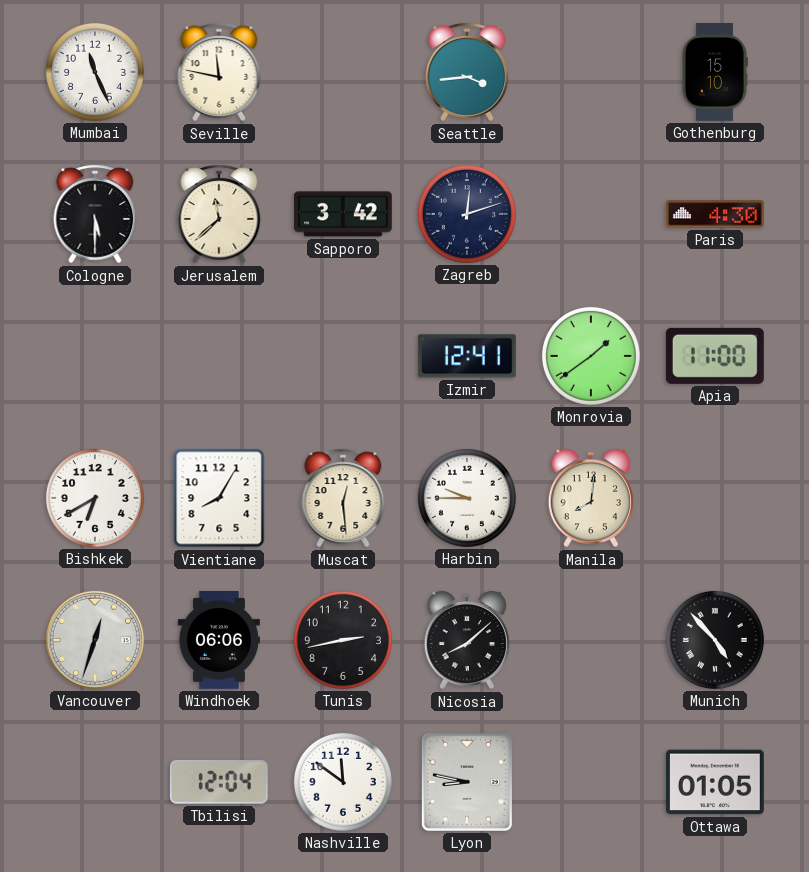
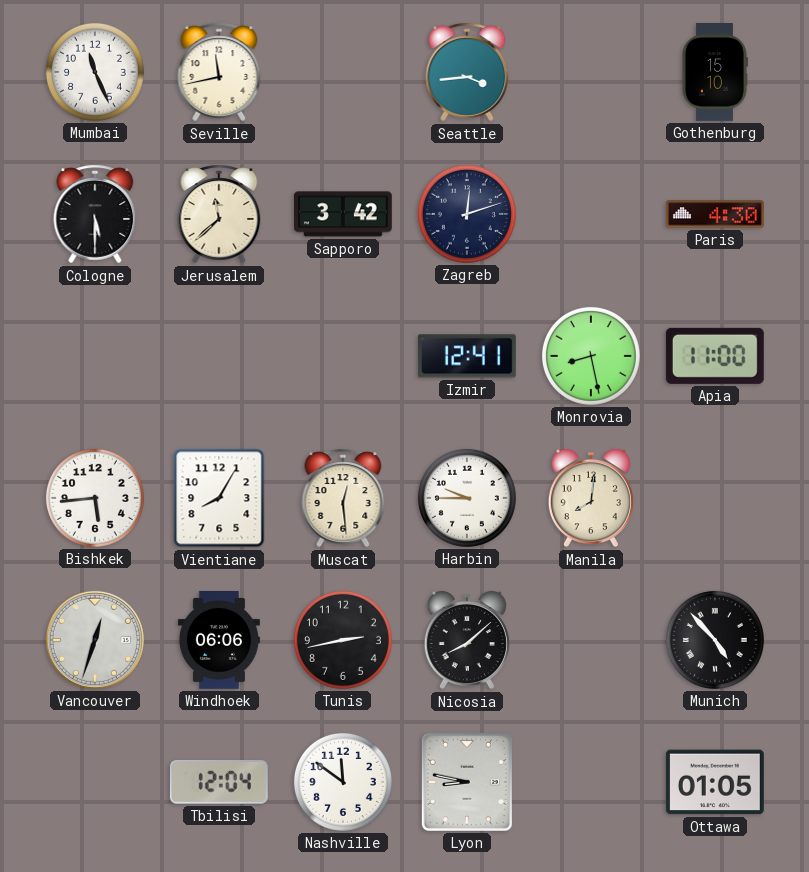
Seville: 11:47 -> 11:43
Monrovia: 1:39 -> 8:28
Bishkek: 6:40 -> 5:44
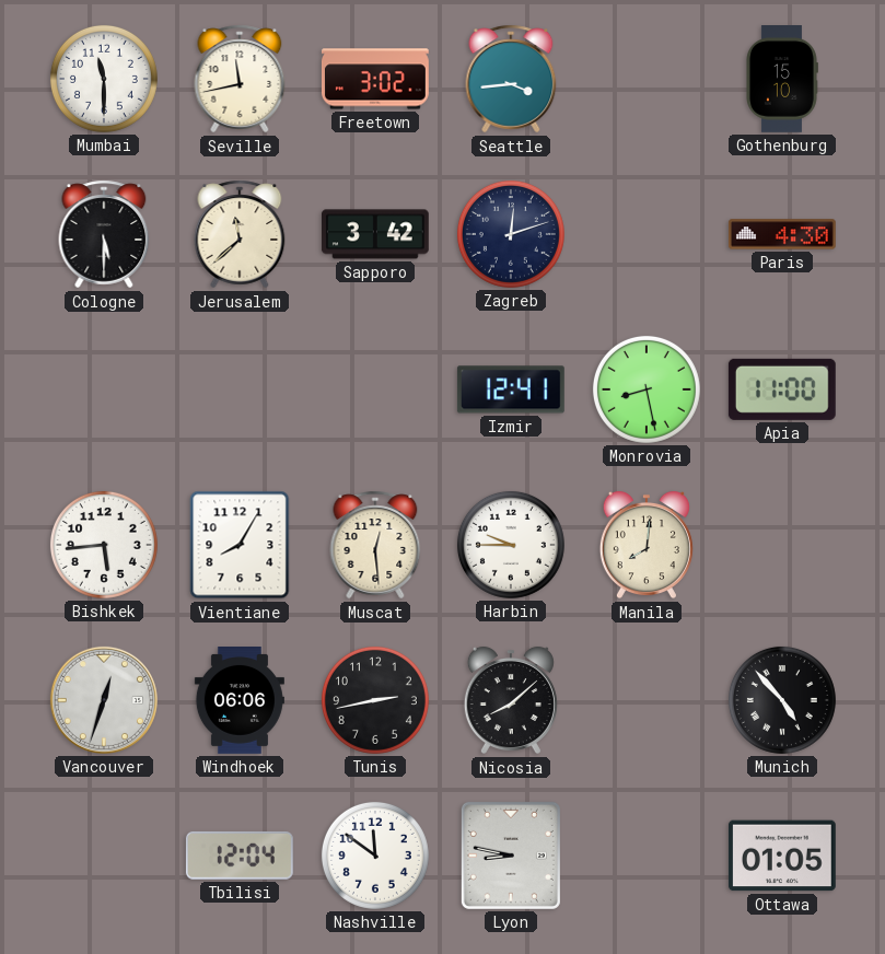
Mumbai: 11:26 -> 11:30
Freetown: none -> 3:02
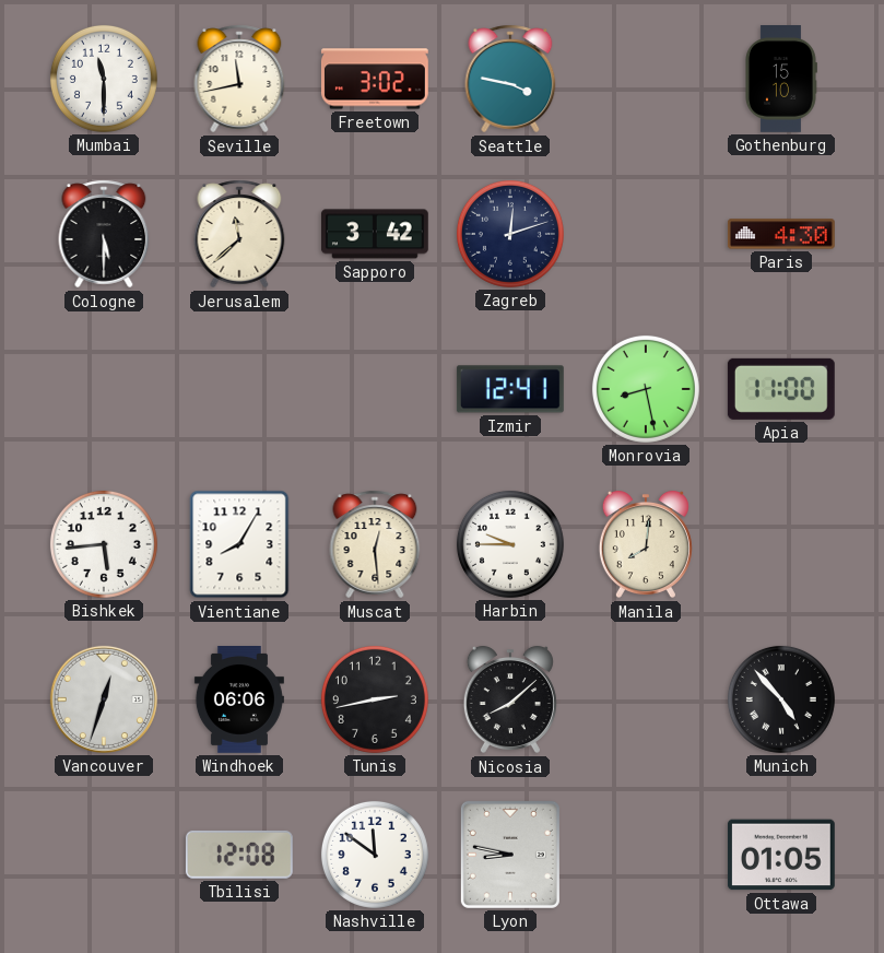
Seattle: 3:44 -> 3:47
Tbilisi: 12:04 -> 12:08
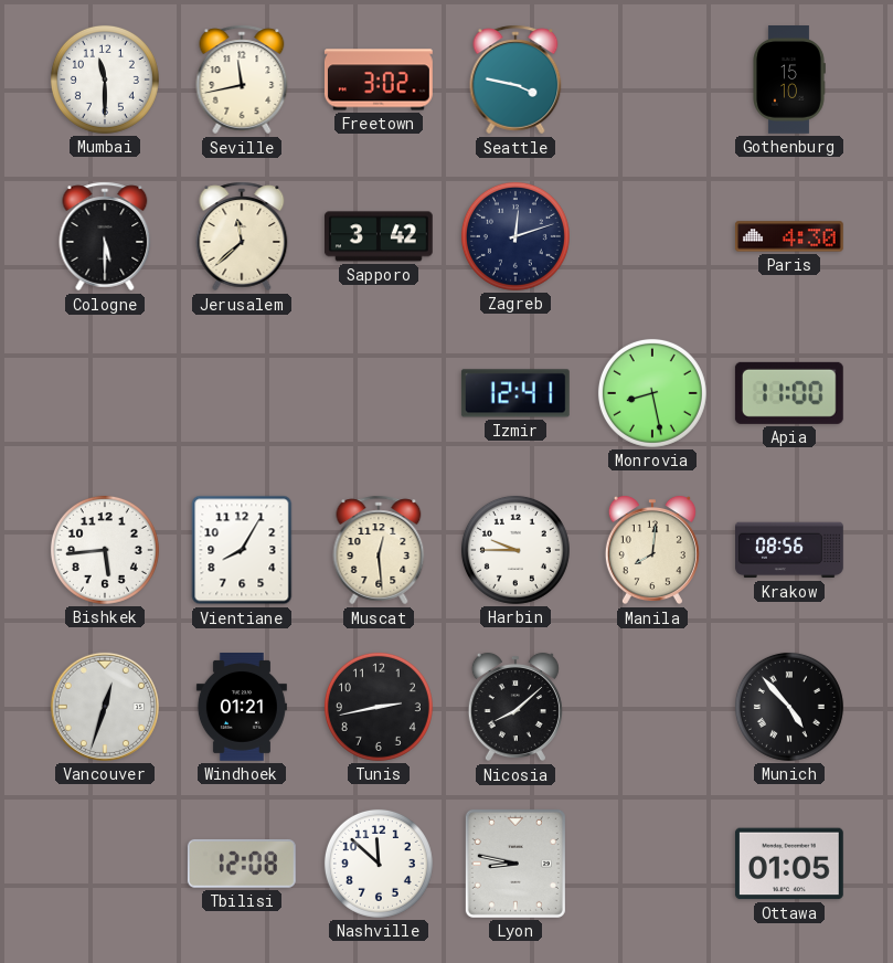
Krakow: none -> 08:56
Windhoek: 06:06 -> 01:21
Nashville: 11:51 -> 11:52
